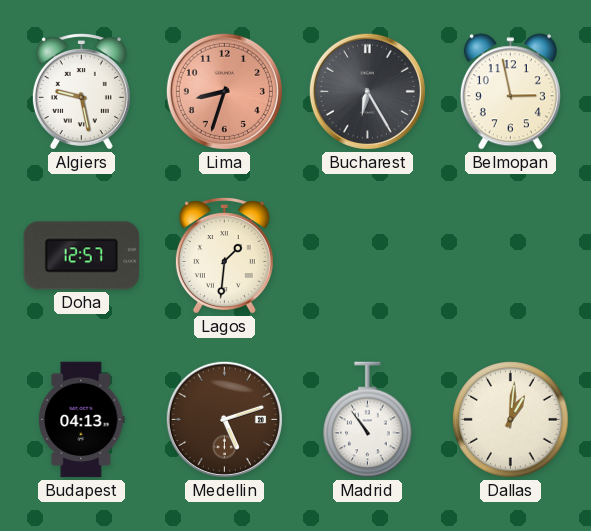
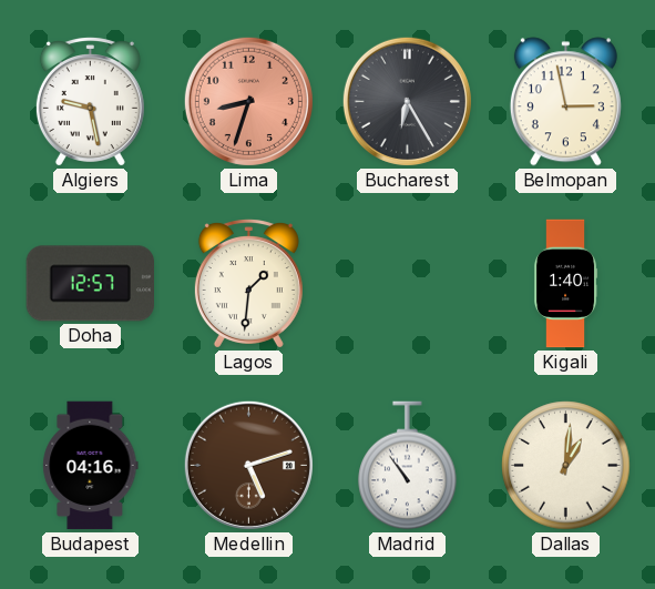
Kigali: none -> 1:40
Budapest: 04:13 -> 04:16
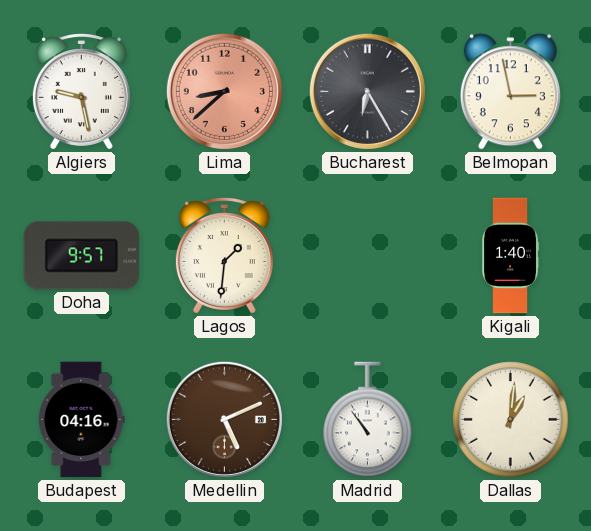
Lima: 8:33 -> 8:38
Doha: 12:57 -> 9:57
Medellin: 5:12 -> 5:11
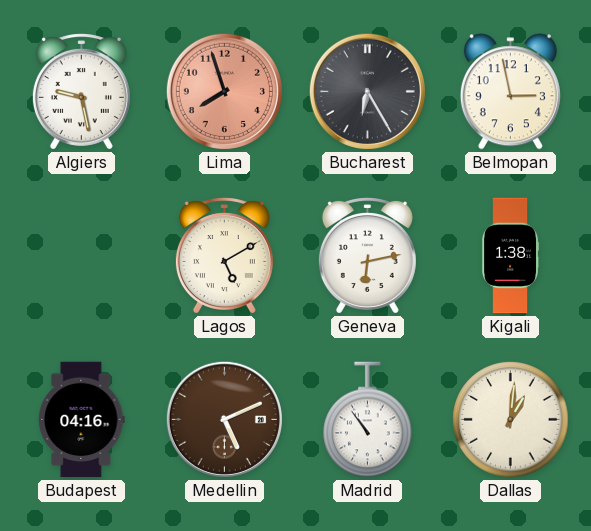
Lima: 8:38 -> 7:57
Doha: 9:57 -> none
Lagos: 1:31 -> 5:10
Geneva: none -> 6:13
Kigali: 1:40 -> 1:38
